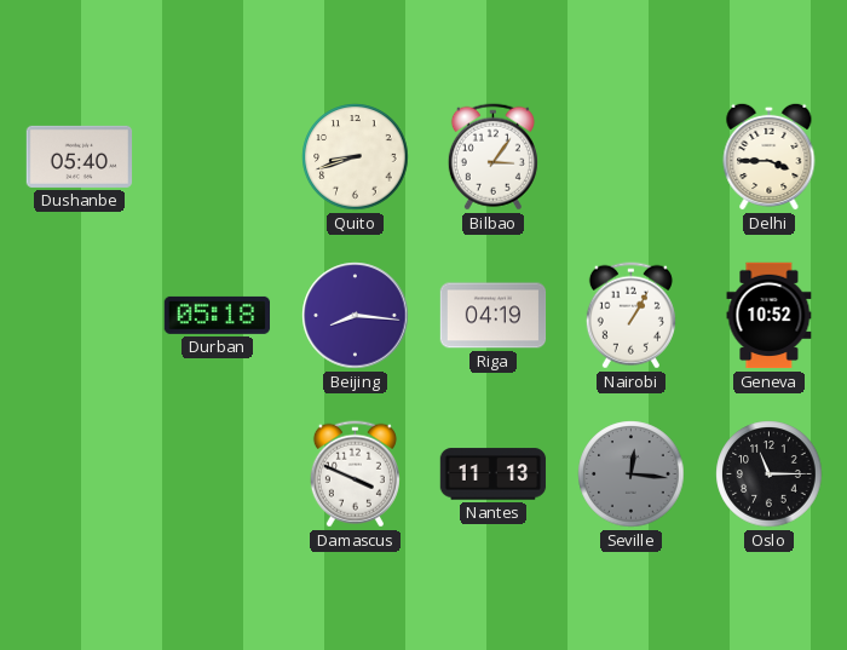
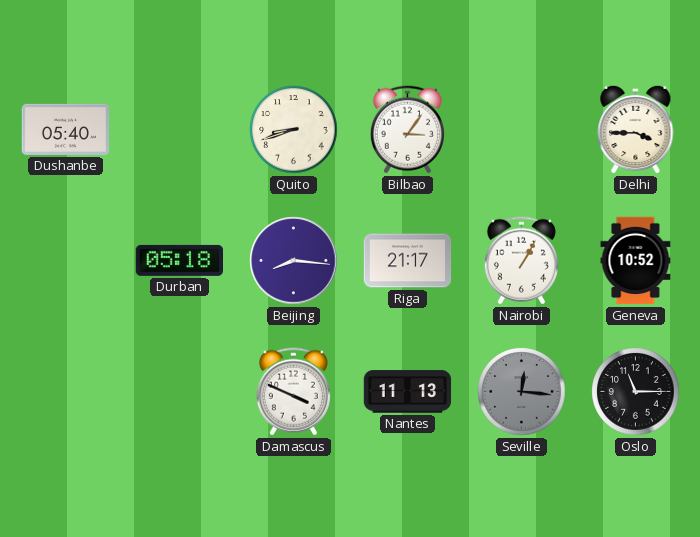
Riga: 04:19 -> 21:17
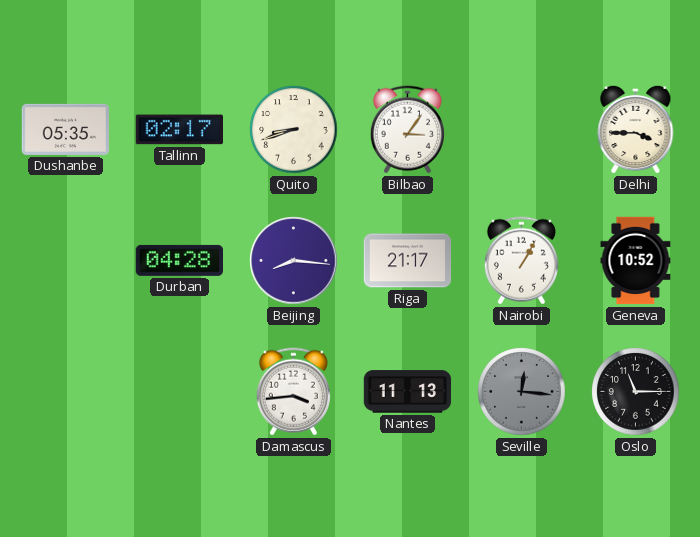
Dushanbe: 05:40 -> 05:35
Tallinn: none -> 02:17
Durban: 05:18 -> 04:28
Damascus: 3:49 -> 3:44
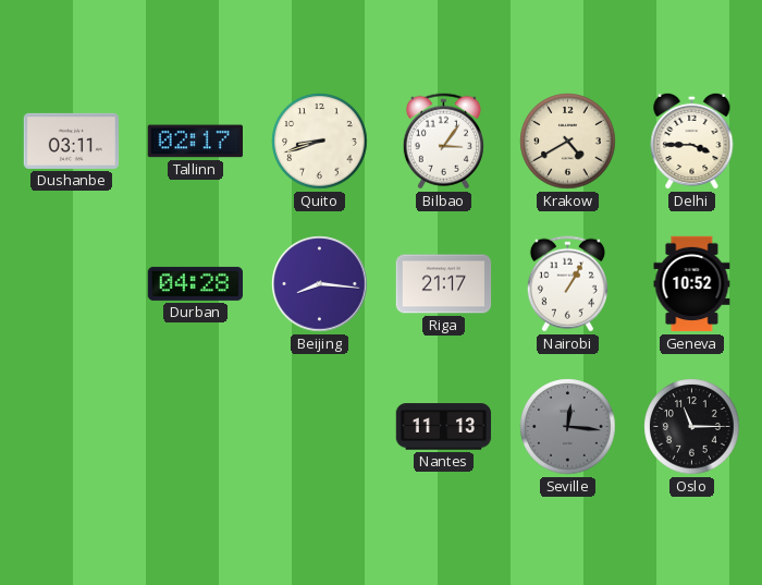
Dushanbe: 05:35 -> 03:11
Krakow: none -> 4:40
Damascus: 3:44 -> none
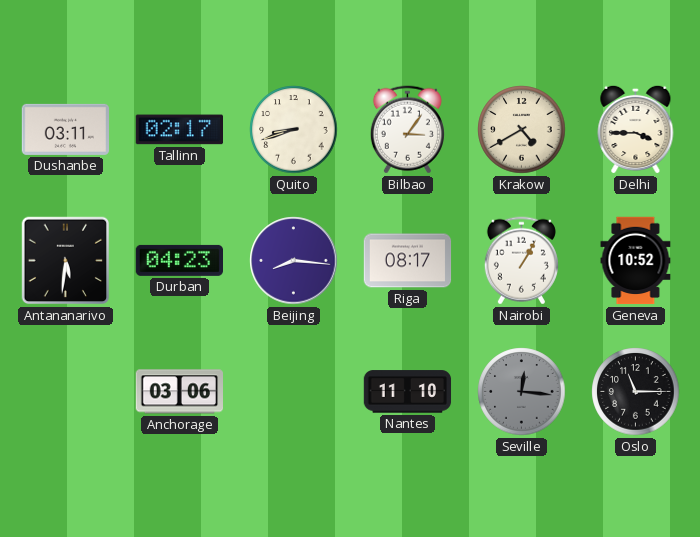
Antananarivo: none -> 5:31
Durban: 04:28 -> 04:23
Riga: 21:17 -> 08:17
Anchorage: none -> 03:06
Nantes: 11:13 -> 11:10
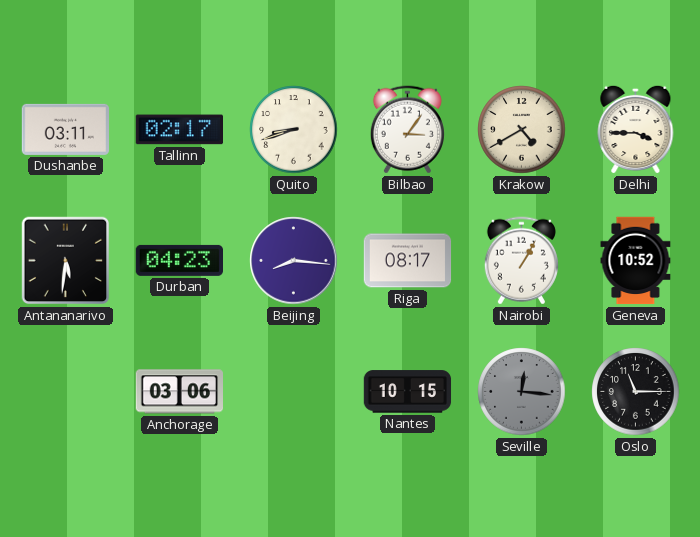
Nantes: 11:10 -> 10:15
